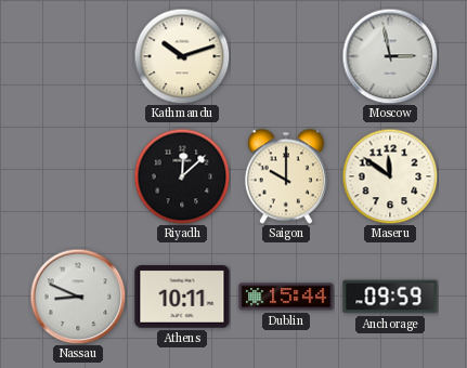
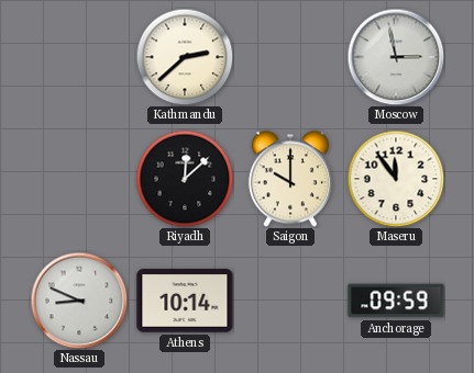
Kathmandu: 10:12 -> 2:38
Maseru: 11:51 -> 11:54
Athens: 10:11 -> 10:14
Dublin: 15:44 -> none
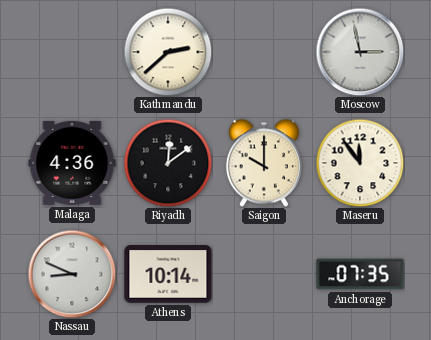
Malaga: none -> 4:36
Riyadh: 12:08 -> 12:09
Anchorage: 09:59 -> 07:35
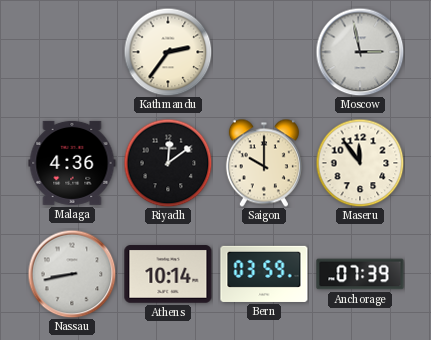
Kathmandu: 2:38 -> 2:36
Nassau: 8:49 -> 8:43
Bern: none -> 03:59
Anchorage: 07:35 -> 07:39
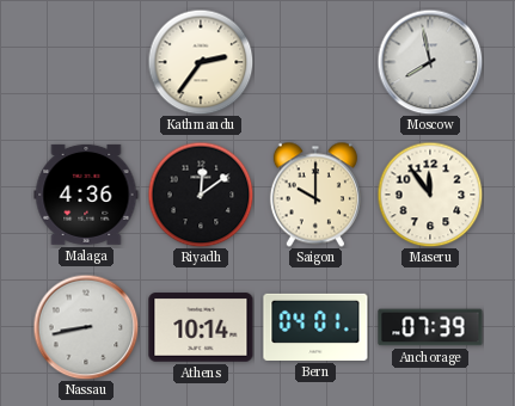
Moscow: 2:58 -> 7:58
Bern: 03:59 -> 04:01
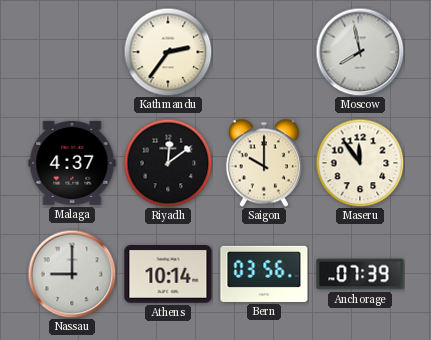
Malaga: 4:36 -> 4:37
Nassau: 8:43 -> 9:00
Bern: 04:01 -> 03:56
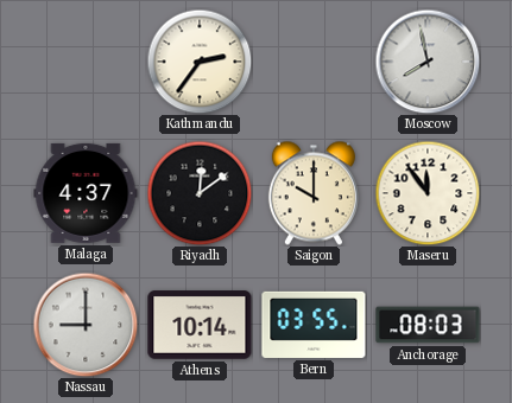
Bern: 03:56 -> 03:55
Anchorage: 07:39 -> 08:03
